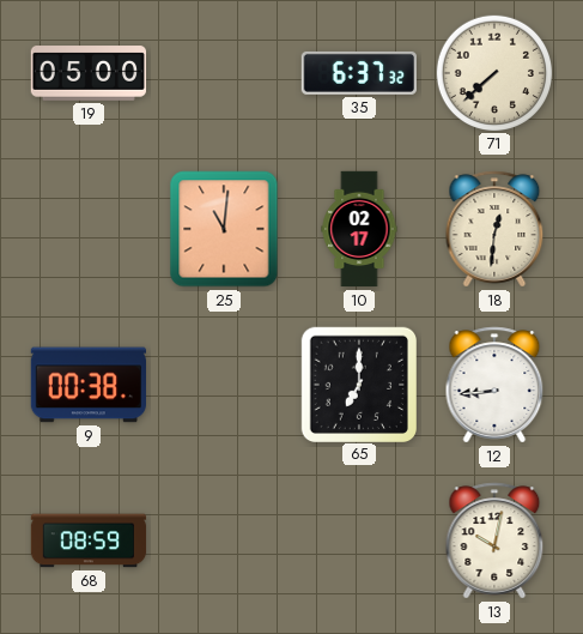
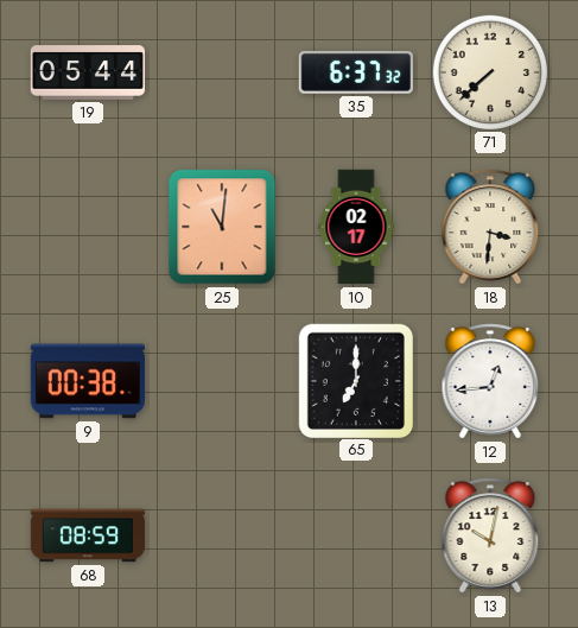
19: 05:00 -> 05:44
18: 12:31 -> 3:31
12: 8:44 -> 12:44
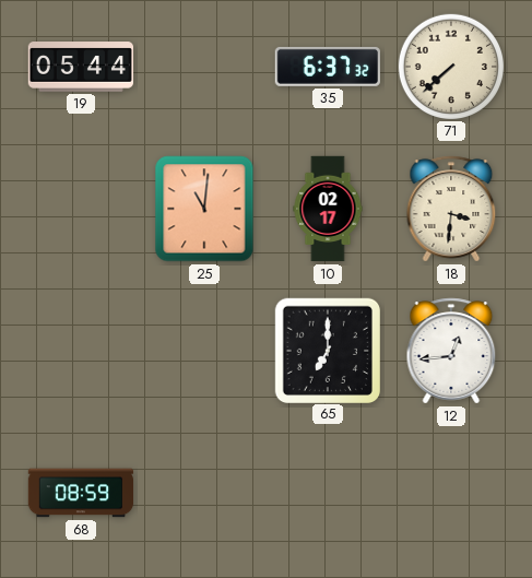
9: 00:38 -> none
13: 10:02 -> none
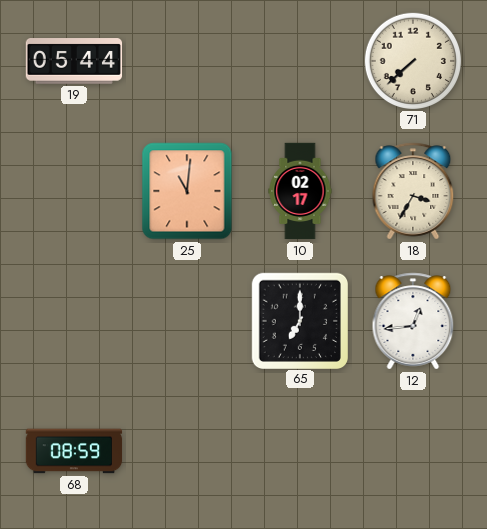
35: 6:37 -> none
18: 3:31 -> 3:35
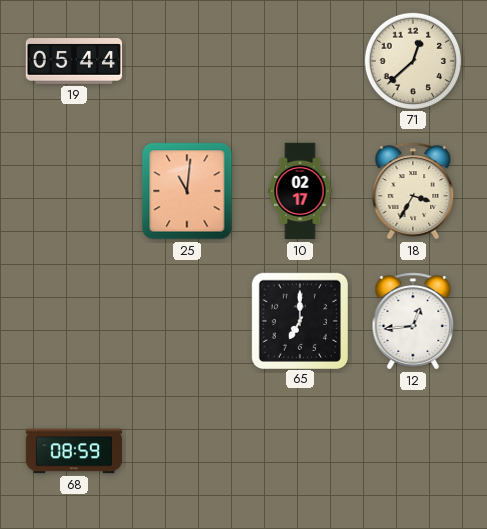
71: 7:38 -> 12:38
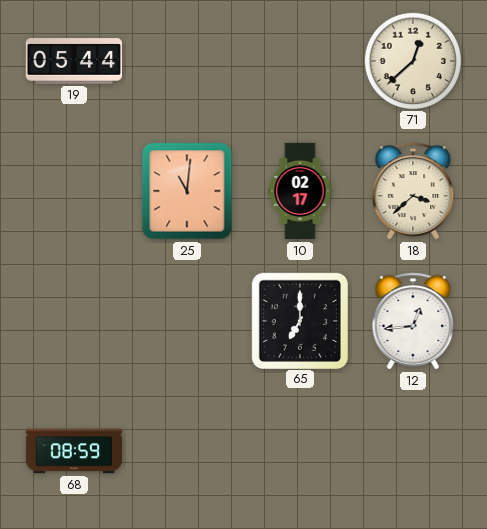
18: 3:35 -> 3:38
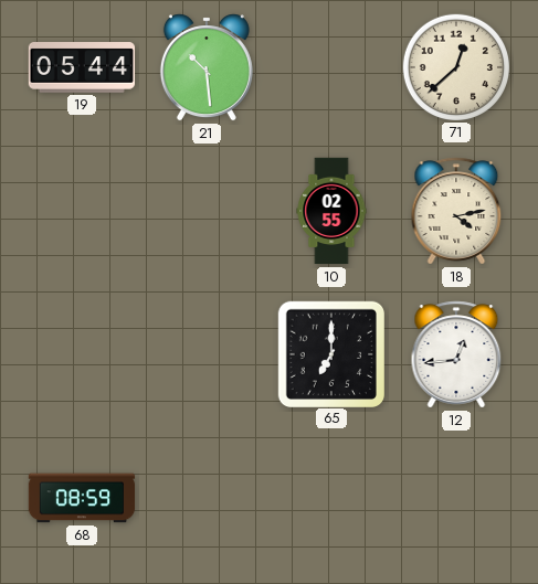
21: none -> 10:29
25: 11:01 -> none
10: 02:17 -> 02:55
18: 3:38 -> 4:13
